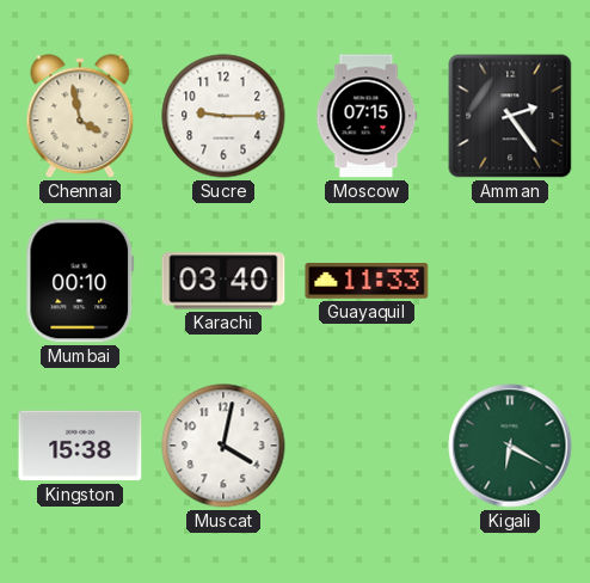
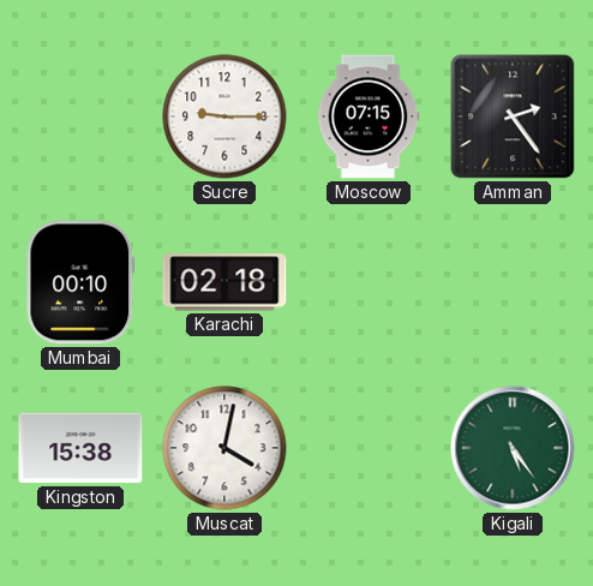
Chennai: 3:58 -> none
Karachi: 03:40 -> 02:18
Guayaquil: 11:33 -> none
Kigali: 6:20 -> 5:24
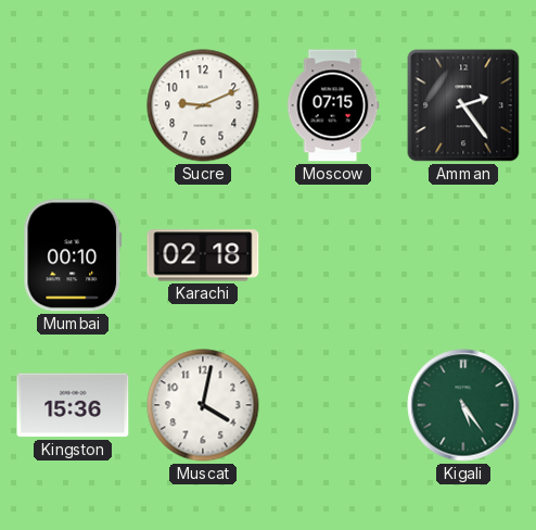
Sucre: 9:15 -> 9:11
Kingston: 15:38 -> 15:36
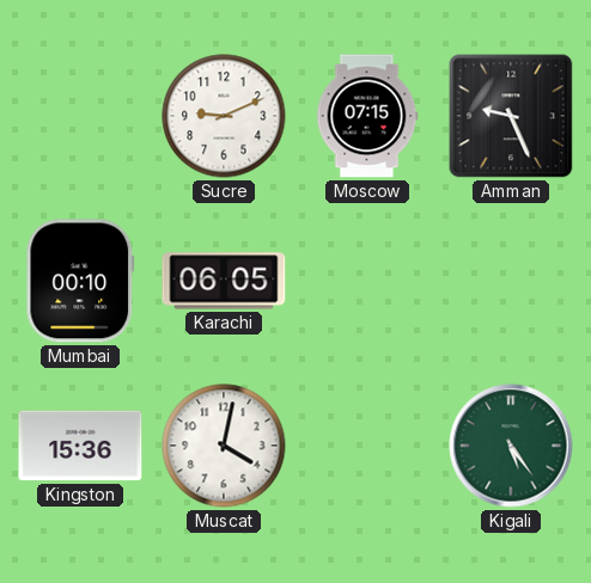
Amman: 2:24 -> 9:26
Karachi: 02:18 -> 06:05
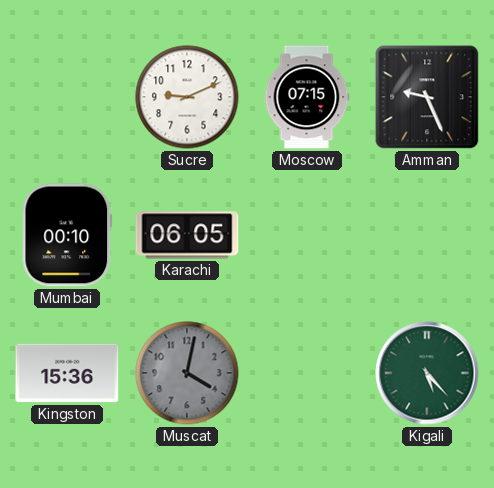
Muscat dial: white -> grey
Kigali: 5:24 -> 5:23
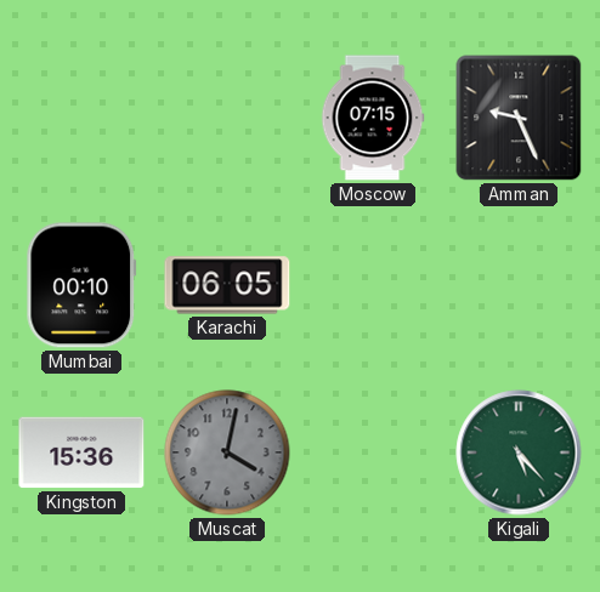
Sucre: 9:11 -> none
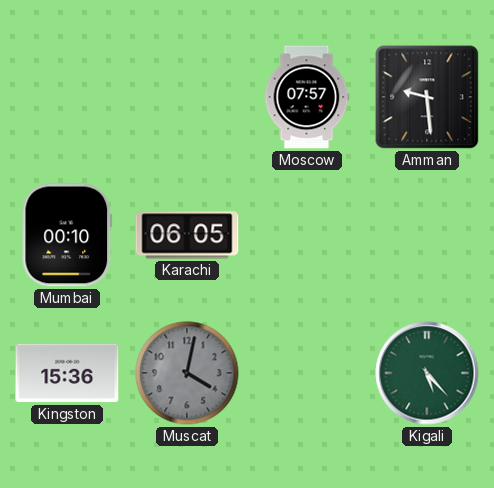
Moscow: 07:15 -> 07:57
Amman: 9:26 -> 9:29
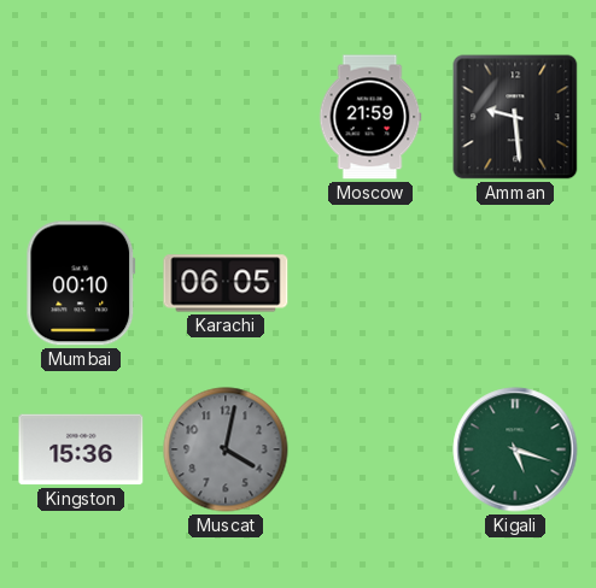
Moscow: 07:57 -> 21:59
Kigali: 5:23 -> 5:18
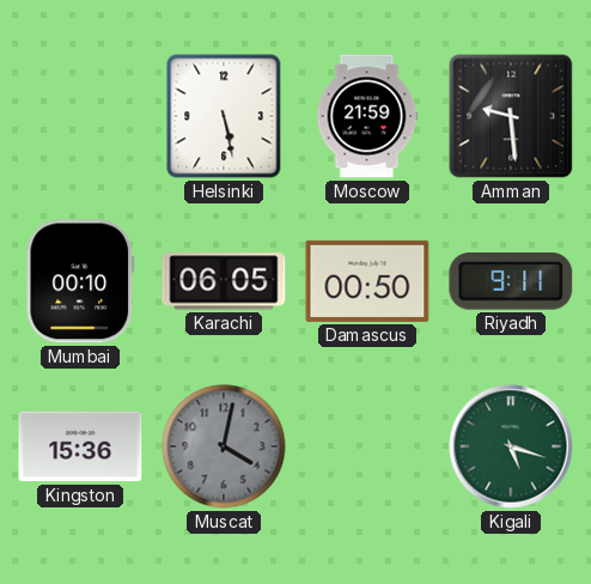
Helsinki: none -> 5:28
Damascus: none -> 00:50
Riyadh: none -> 9:11
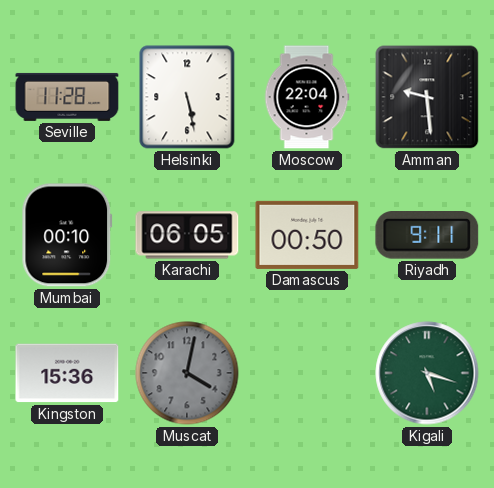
Seville: none -> 11:28
Moscow: 21:59 -> 22:04
